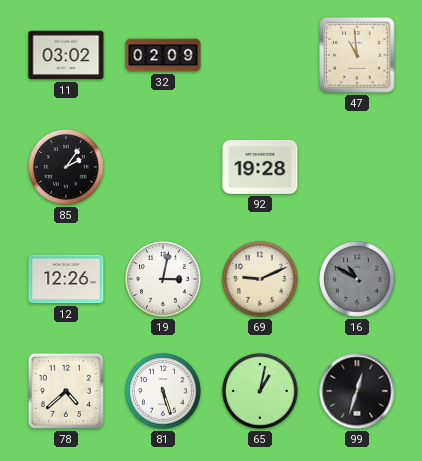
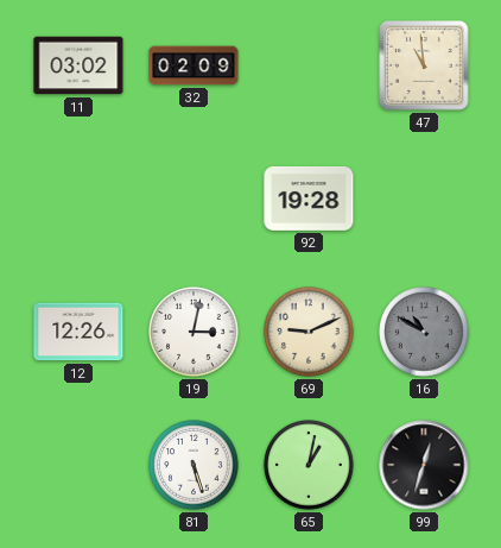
85: 2:06 -> none
78: 4:38 -> none
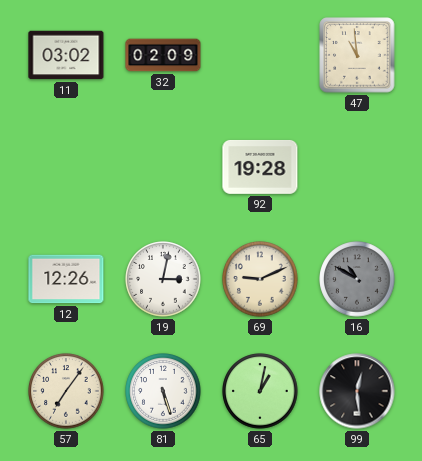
57: none -> 7:06
99: 12:33 -> 12:29
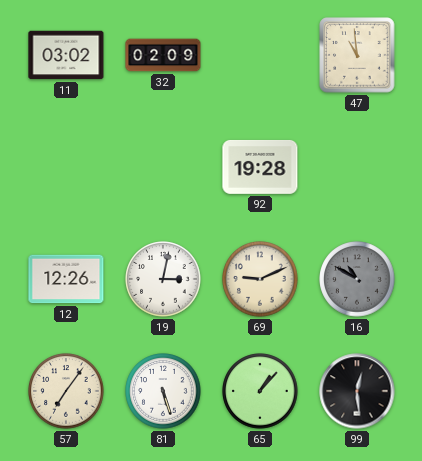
65: 1:02 -> 1:07
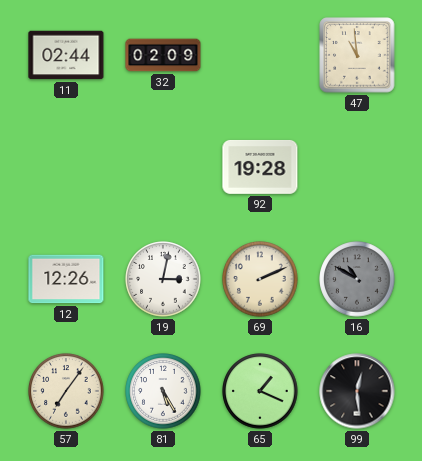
11: 03:02 -> 02:44
69: 9:11 -> 2:11
81: 5:27 -> 5:25
65: 1:07 -> 1:19
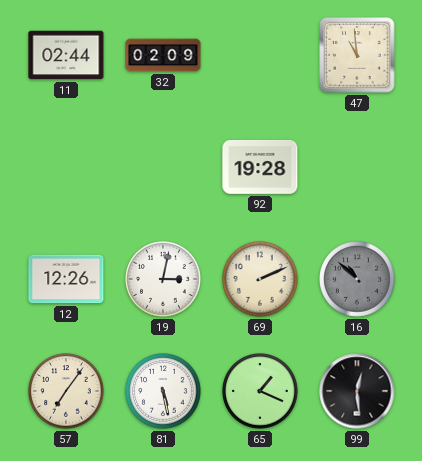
16: 10:50 -> 10:52
81: 5:25 -> 5:28
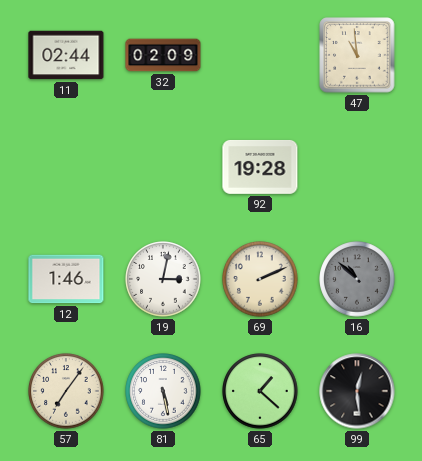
12: 12:26 -> 1:46
65: 1:19 -> 1:22
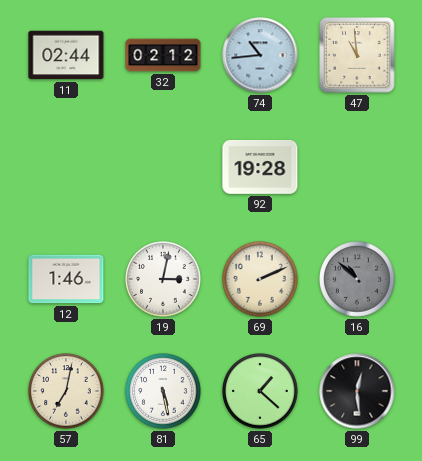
32: 02:09 -> 02:12
74: none -> 10:44
57: 7:06 -> 7:02
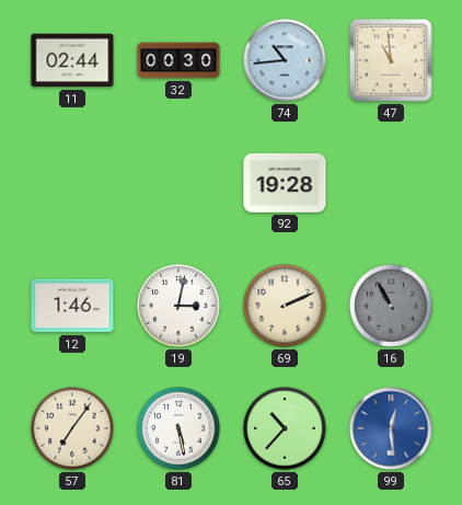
32: 02:12 -> 00:30
16: 10:52 -> 10:55
57: 7:02 -> 7:06
65: 1:22 -> 10:37
99 dial: black -> blue
